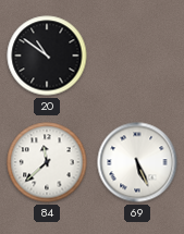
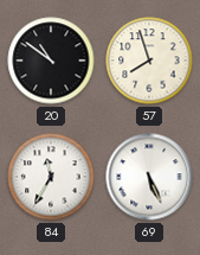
57: none -> 7:57
84: 11:38 -> 11:35
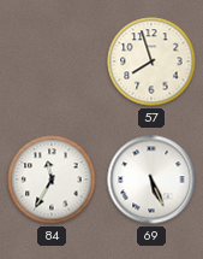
20: 10:51 -> none
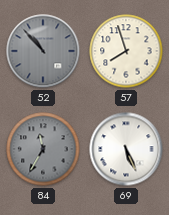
52: none -> 10:53
84 dial: white -> grey
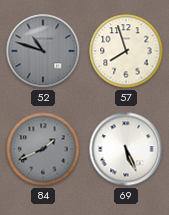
52: 10:53 -> 10:48
84: 11:35 -> 1:41
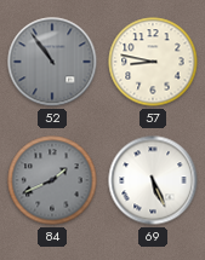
52: 10:48 -> 10:54
57: 7:57 -> 8:47
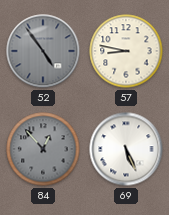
52: 10:54 -> 4:54
84: 1:41 -> 12:53
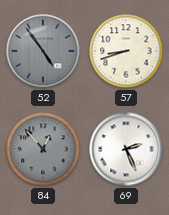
57: 8:47 -> 8:42
69: 5:26 -> 2:26
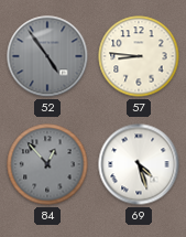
57: 8:42 -> 8:46
69: 2:26 -> 4:27
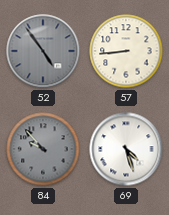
57: 8:46 -> 8:44
84: 12:53 -> 9:53
